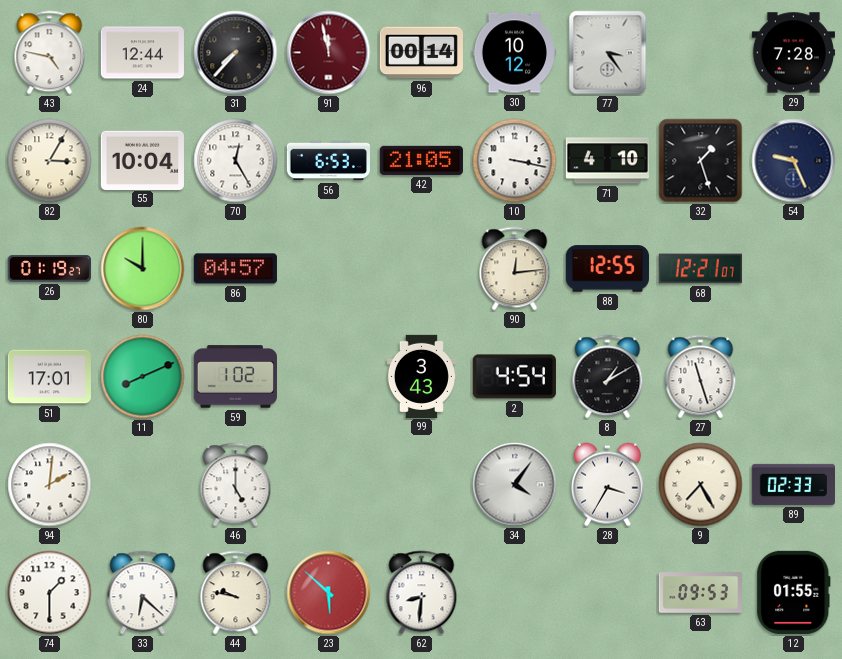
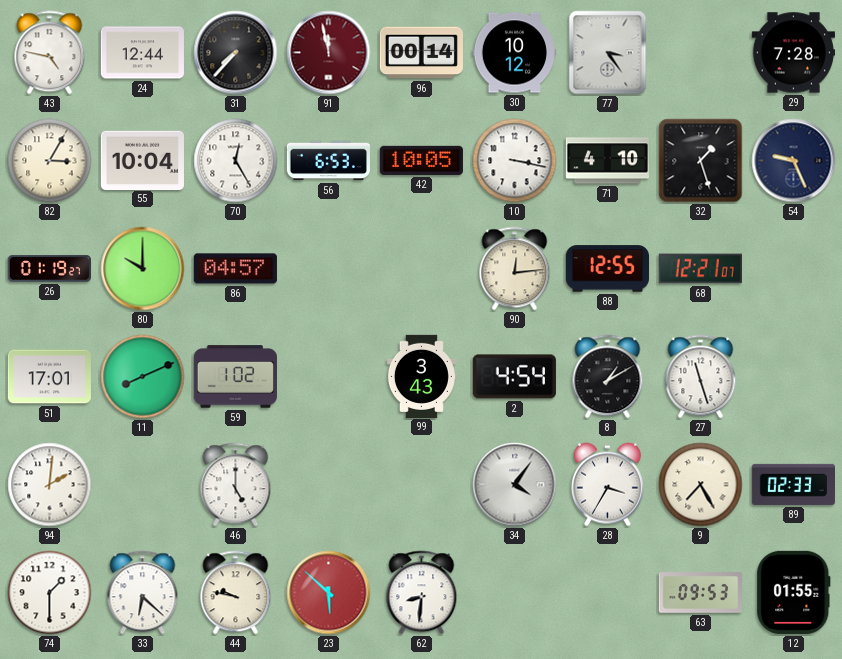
42: 21:05 -> 10:05
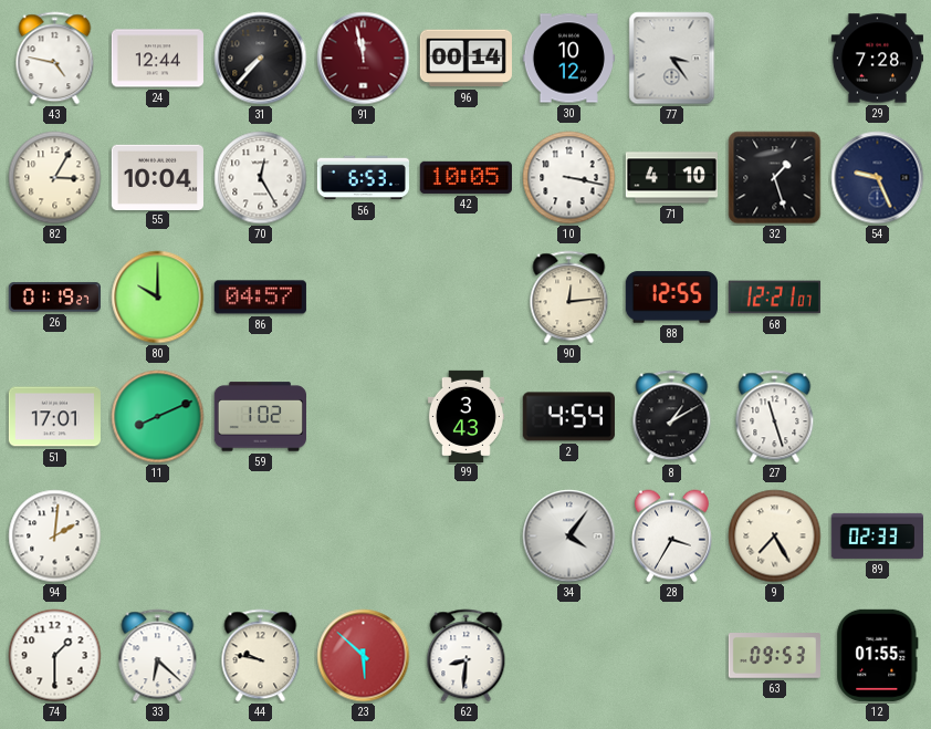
46: 5:00 -> none
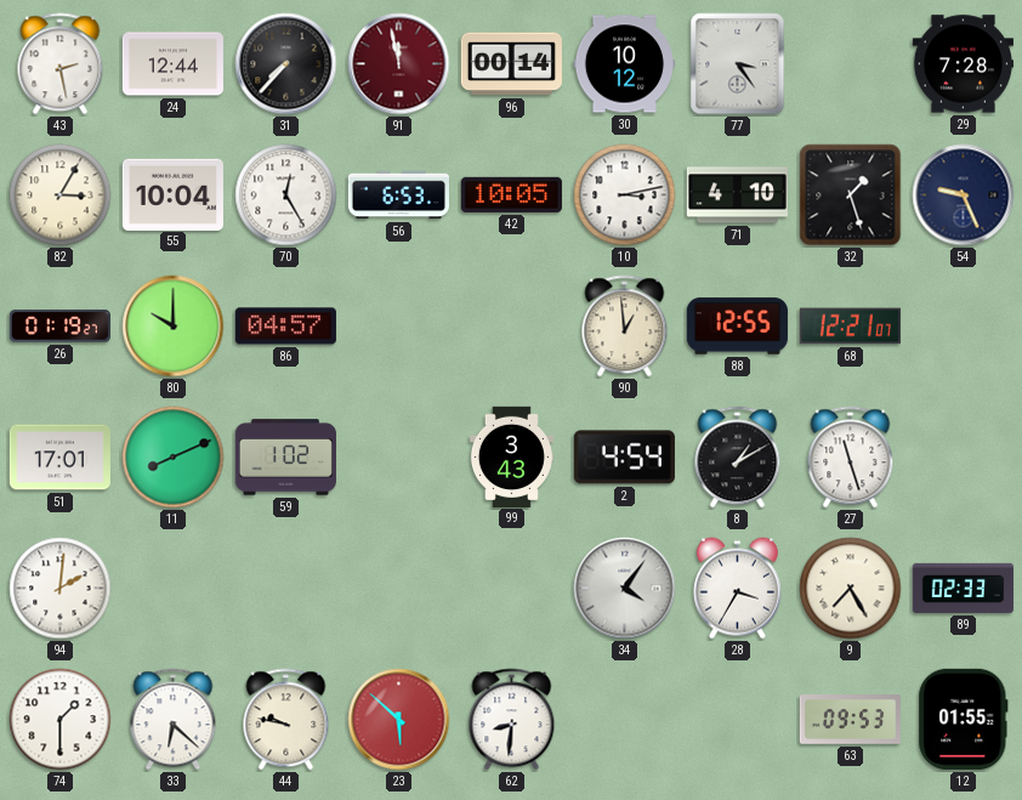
43: 4:47 -> 2:28
10: 3:17 -> 3:13
90: 12:14 -> 12:59
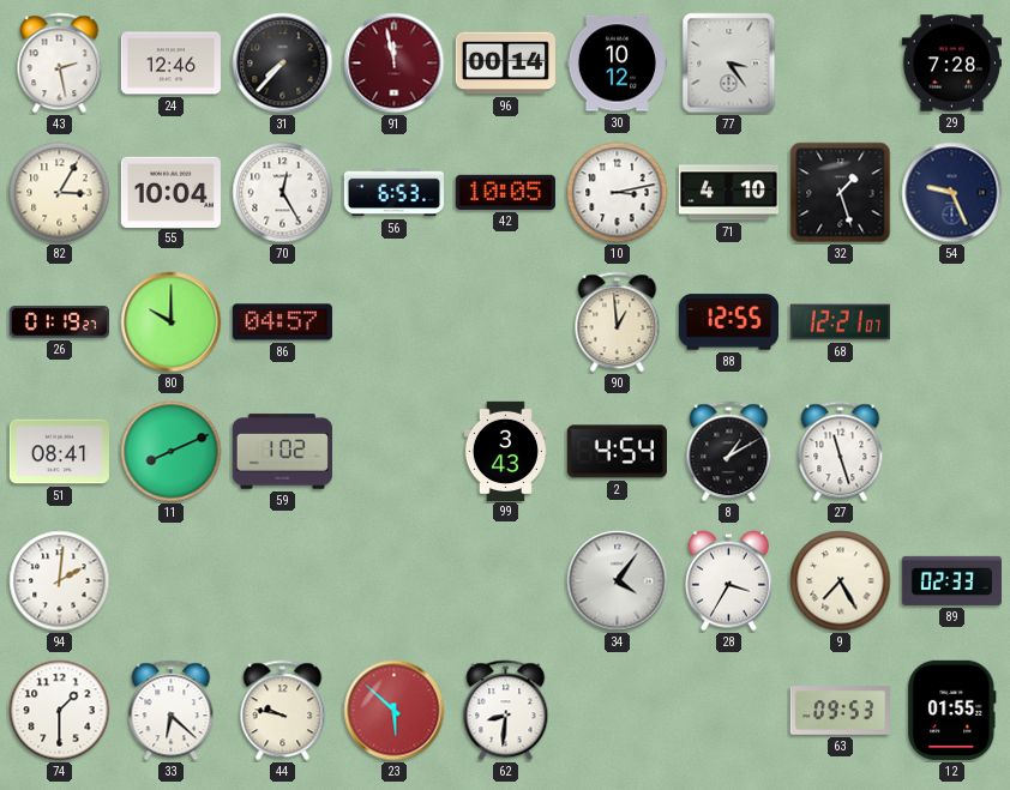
24: 12:44 -> 12:46
51: 17:01 -> 08:41
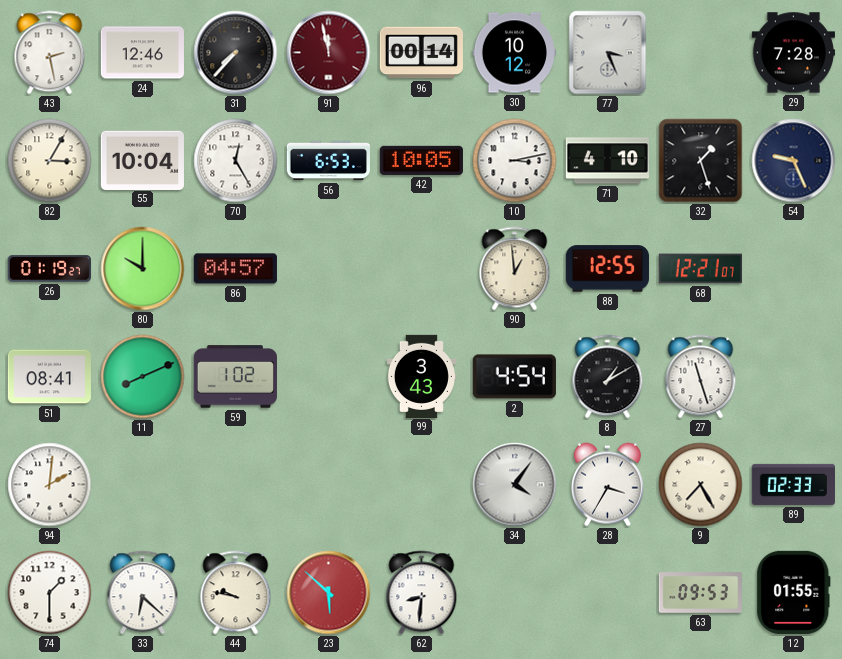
77: 3:24 -> 3:26
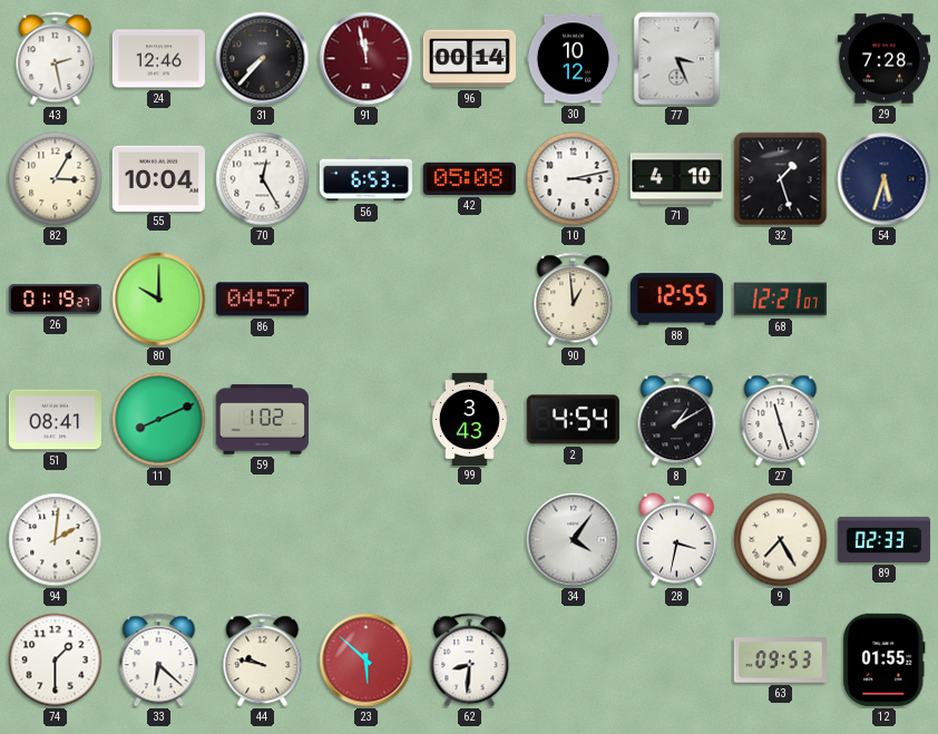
42: 10:05 -> 05:08
54: 9:26 -> 5:33
28: 3:35 -> 3:32
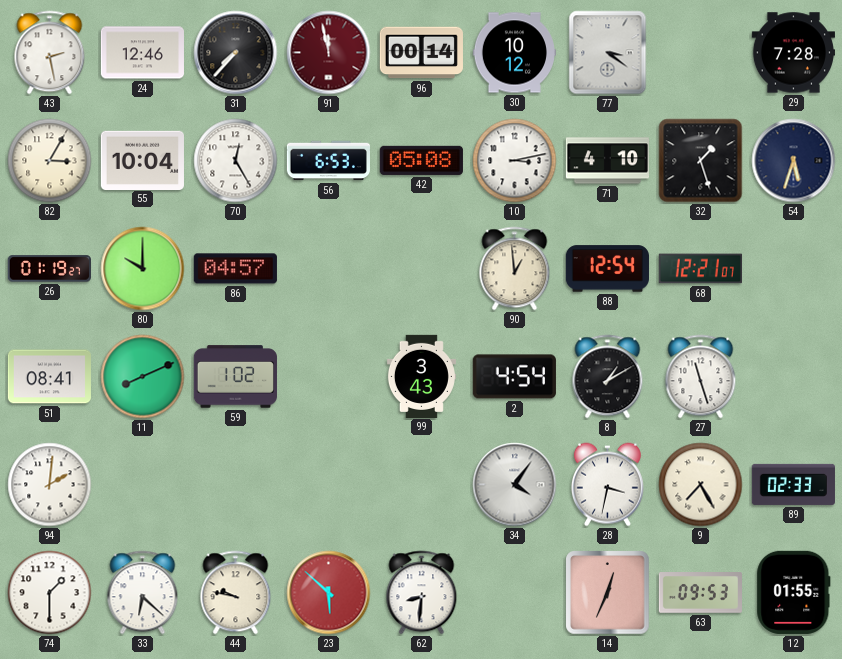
77: 3:26 -> 3:21
88: 12:55 -> 12:54
14: none -> 12:34
